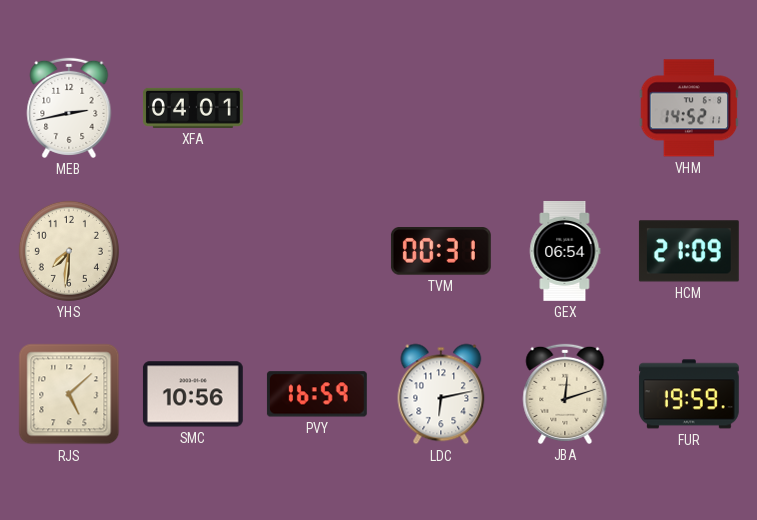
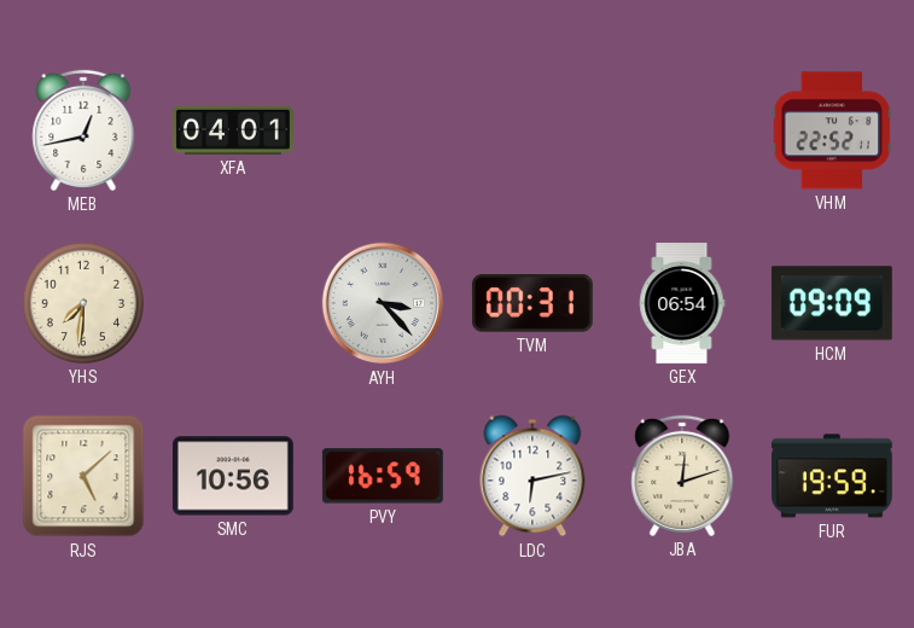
MEB: 2:43 -> 12:43
VHM: 14:52 -> 22:52
AYH: none -> 3:23
HCM: 21:09 -> 09:09
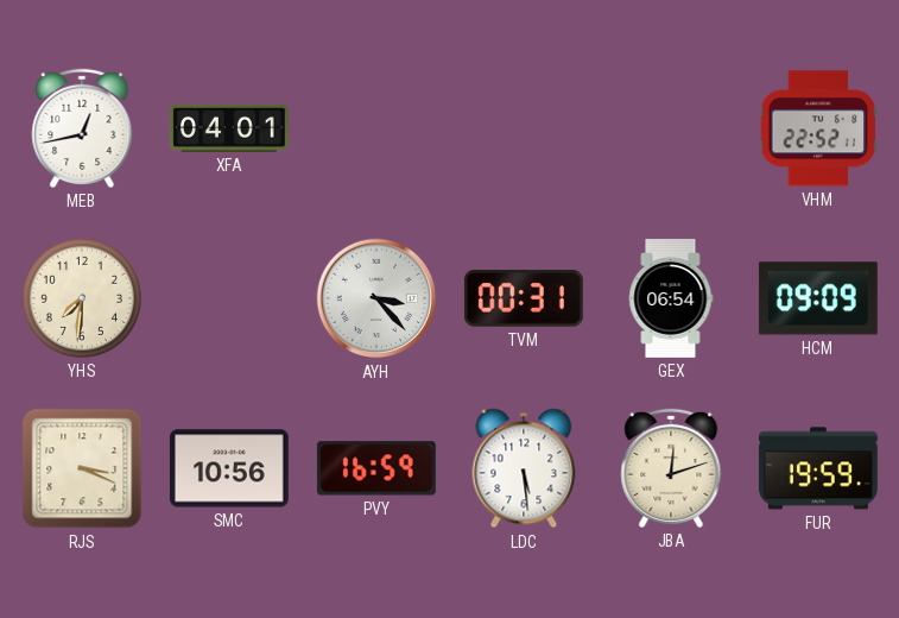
RJS: 5:08 -> 3:19
LDC: 6:13 -> 5:29
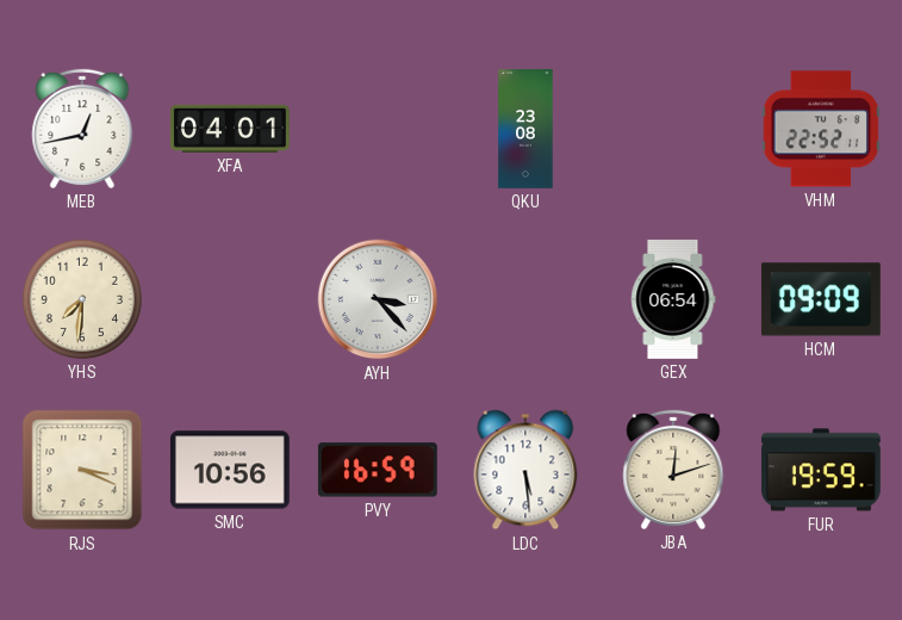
QKU: none -> 23:08
TVM: 00:31 -> none
